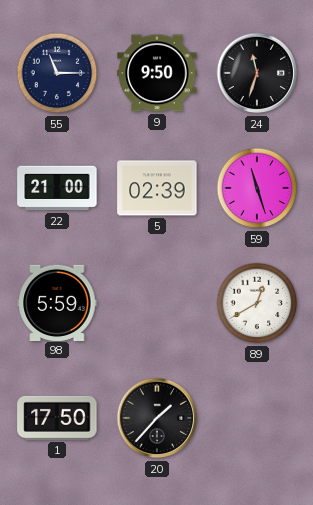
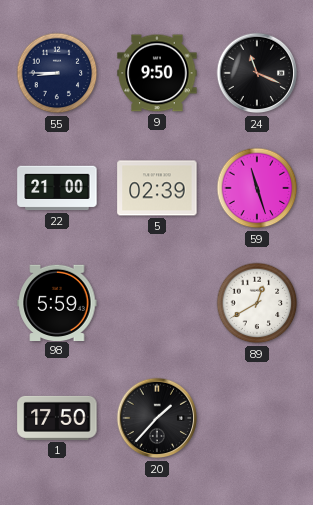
55: 11:15 -> 8:45
24: 11:33 -> 11:19
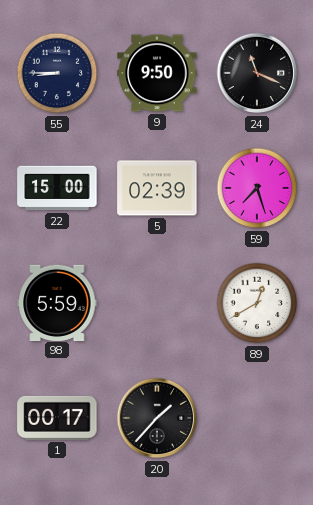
22: 21:00 -> 15:00
59: 11:27 -> 7:27
1: 17:50 -> 00:17
